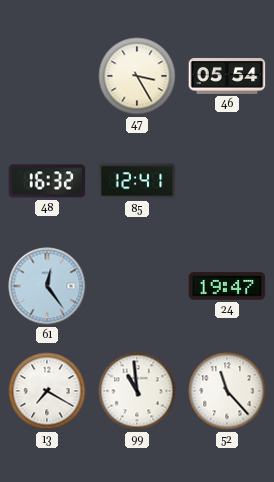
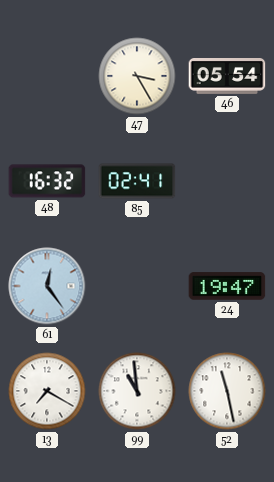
85: 12:41 -> 02:41
52: 11:23 -> 11:28
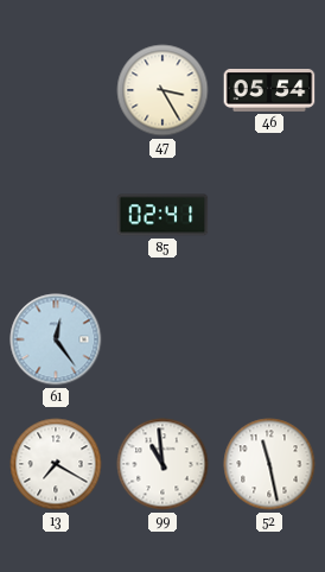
48: 16:32 -> none
24: 19:47 -> none
